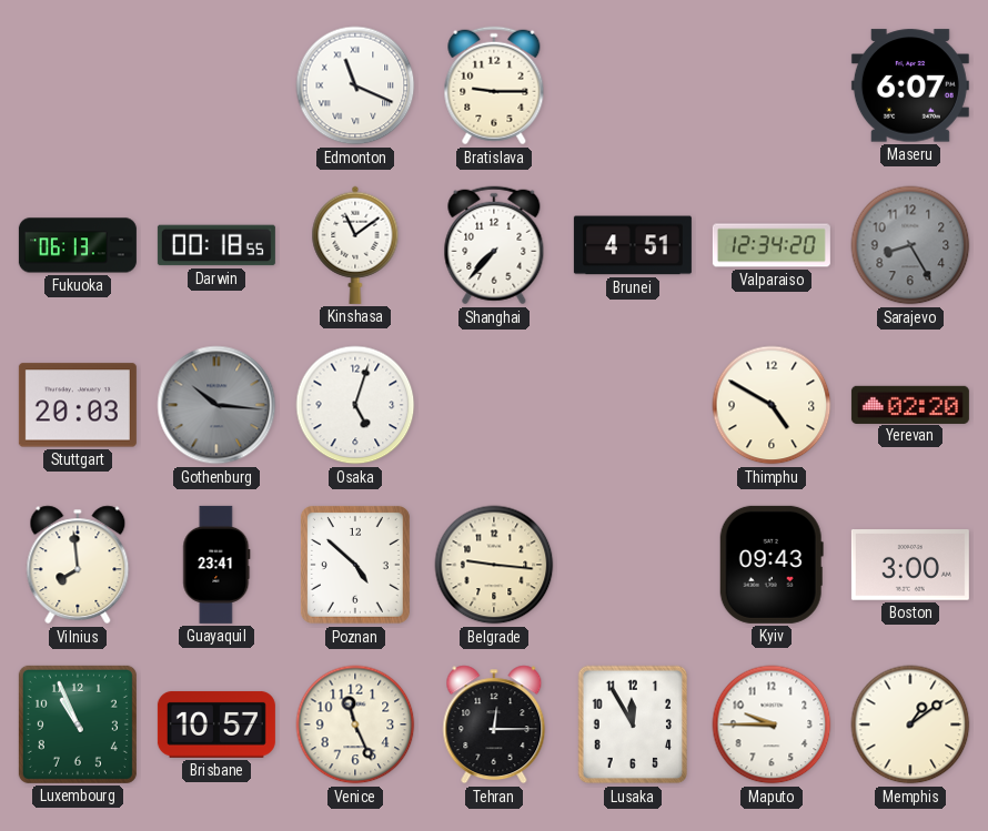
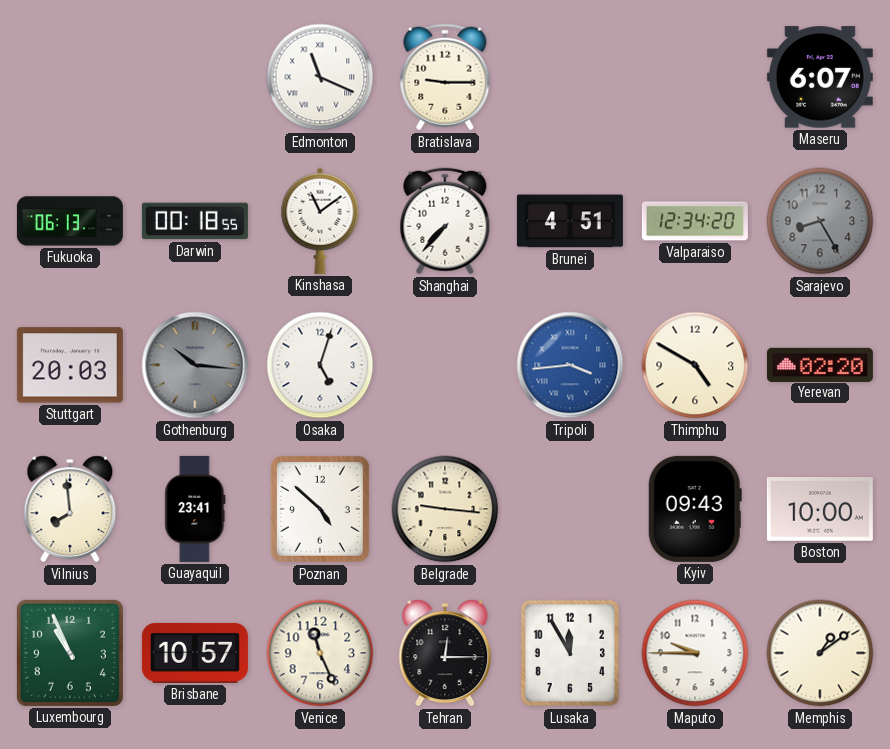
Tripoli: none -> 3:44
Boston: 3:00 -> 10:00
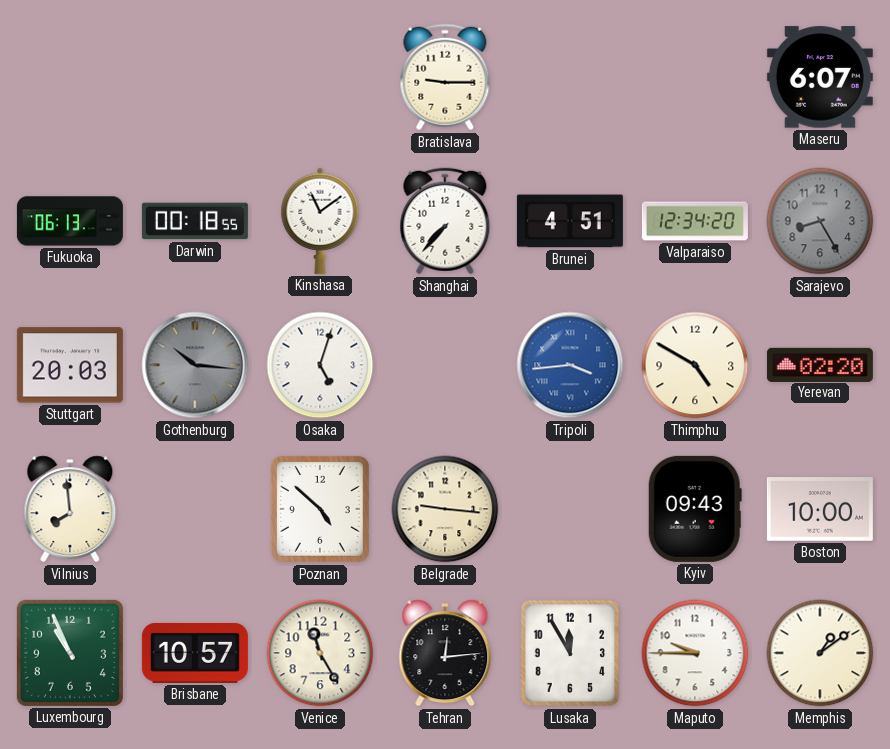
Edmonton: 11:19 -> none
Guayaquil: 23:41 -> none
Venice: 11:26 -> 11:25
Tehran: 12:15 -> 12:14
